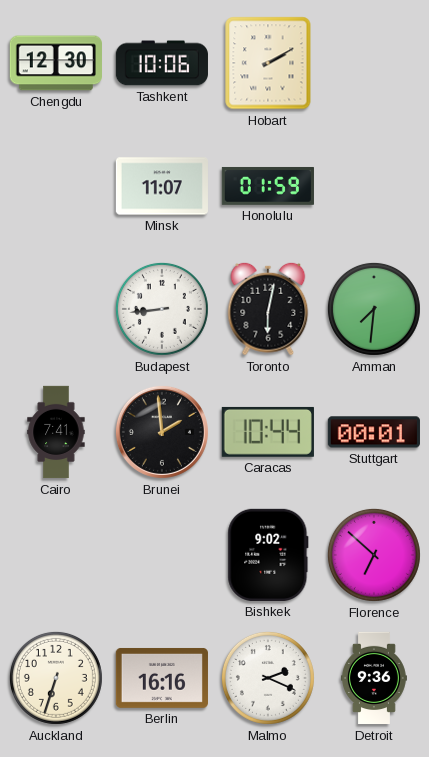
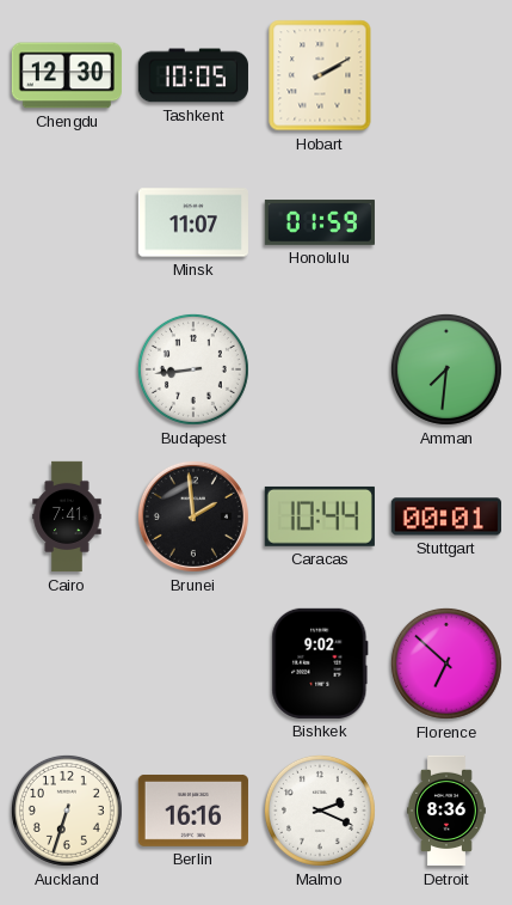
Tashkent: 10:06 -> 10:05
Toronto: 6:02 -> none
Detroit: 9:36 -> 8:36
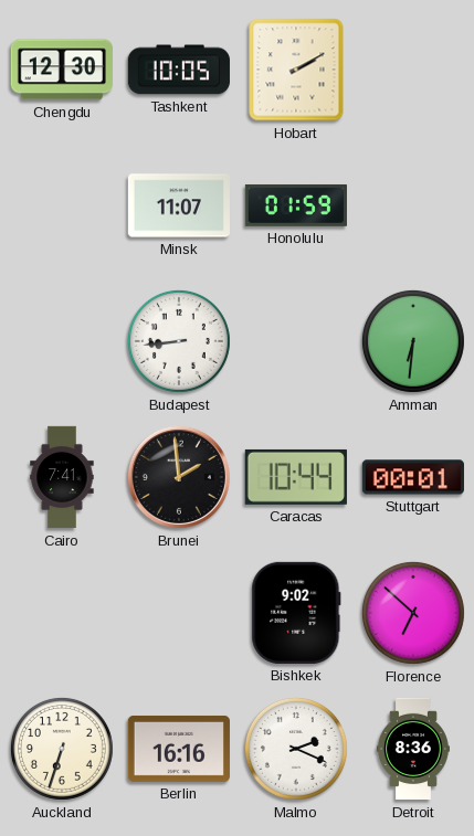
Amman: 7:31 -> 6:31
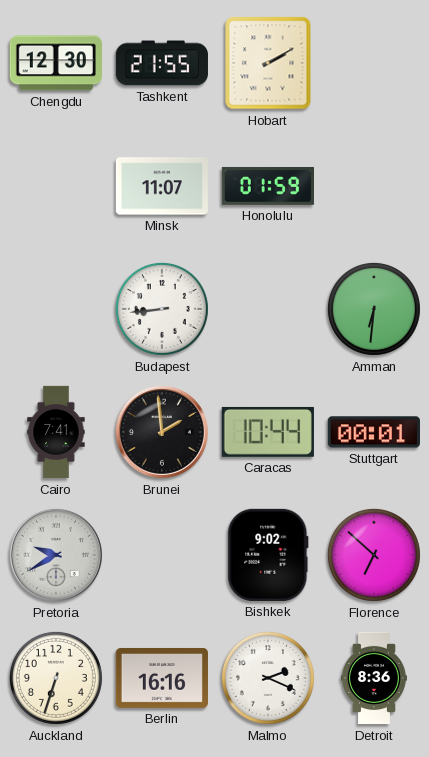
Tashkent: 10:05 -> 21:55
Pretoria: none -> 9:40
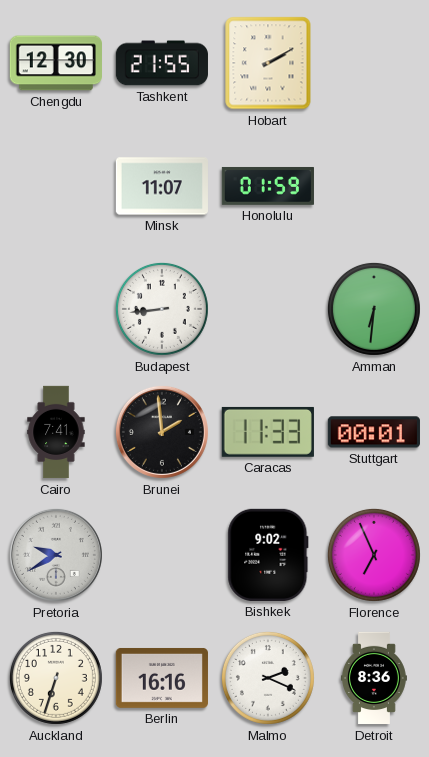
Caracas: 10:44 -> 11:33
Florence: 6:52 -> 6:56
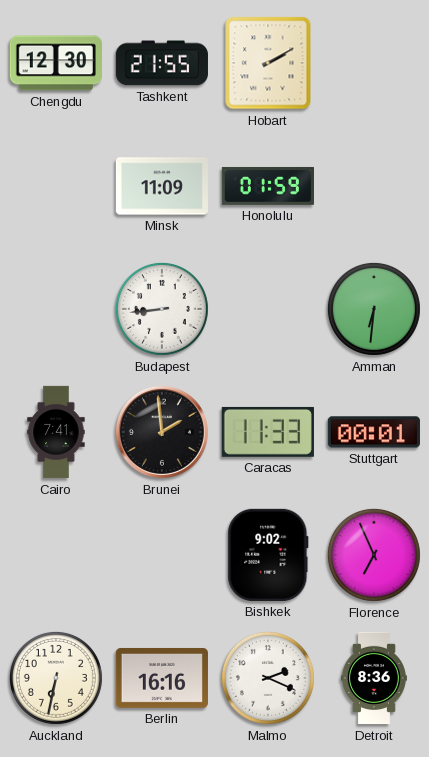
Minsk: 11:07 -> 11:09
Pretoria: 9:40 -> none
Auckland: 6:33 -> 6:32
